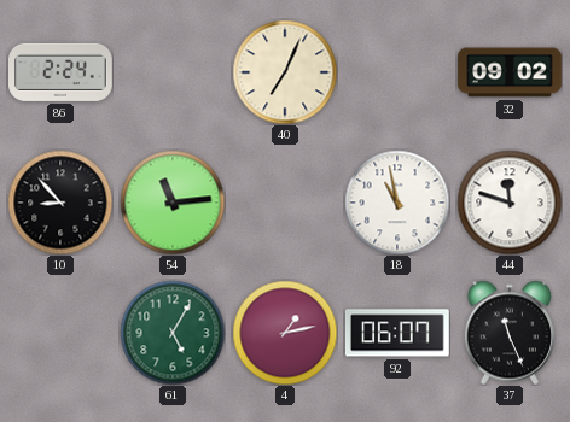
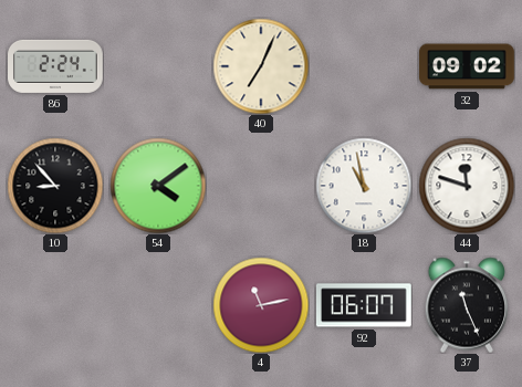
54: 11:14 -> 4:09
61: 5:05 -> none
4: 1:13 -> 11:13
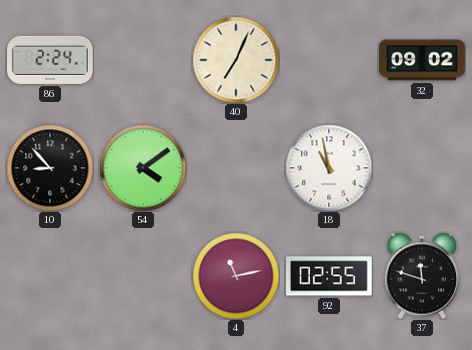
44: 11:48 -> none
92: 06:07 -> 02:55
37: 11:26 -> 11:48
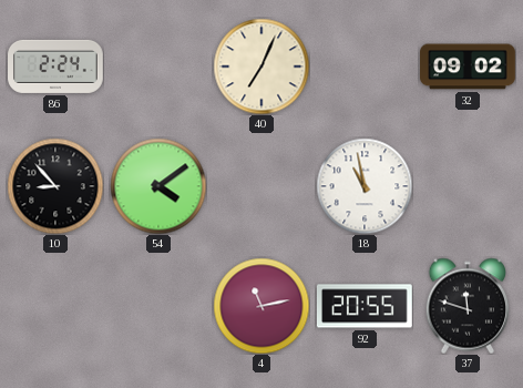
92: 02:55 -> 20:55
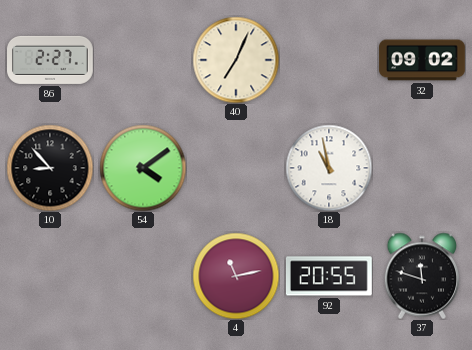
86: 2:24 -> 2:27
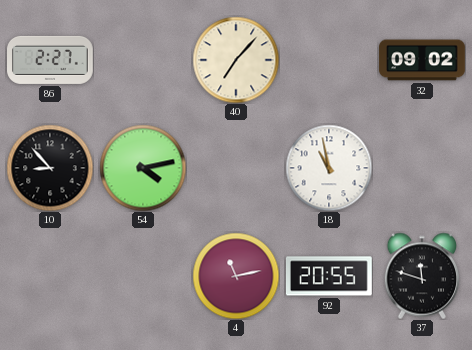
40: 7:04 -> 7:07
54: 4:09 -> 4:13
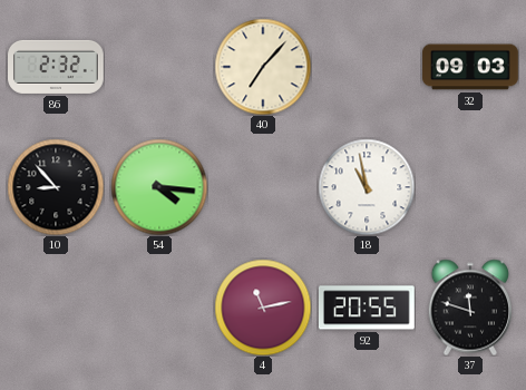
86: 2:27 -> 2:32
32: 09:02 -> 09:03
54: 4:13 -> 4:16
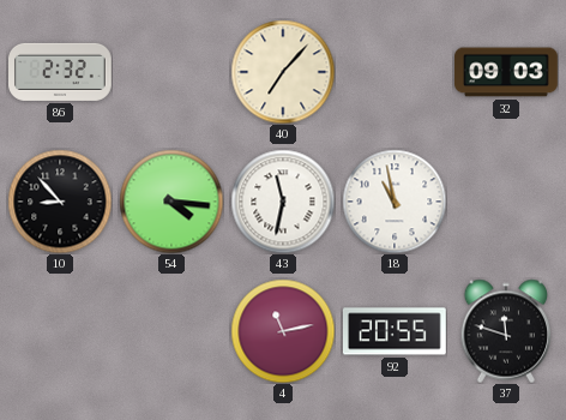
43: none -> 11:32
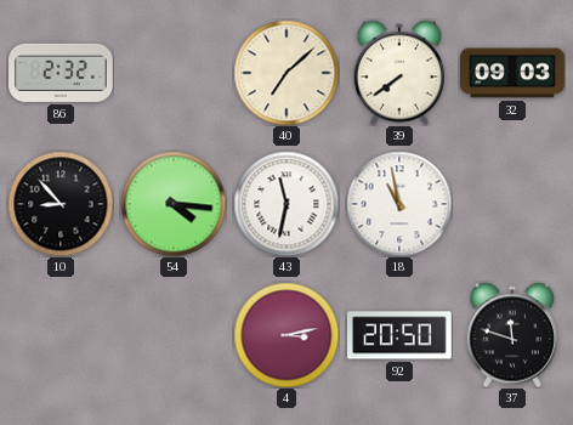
40: 7:07 -> 7:08
39: none -> 7:39
4: 11:13 -> 3:13
92: 20:55 -> 20:50
